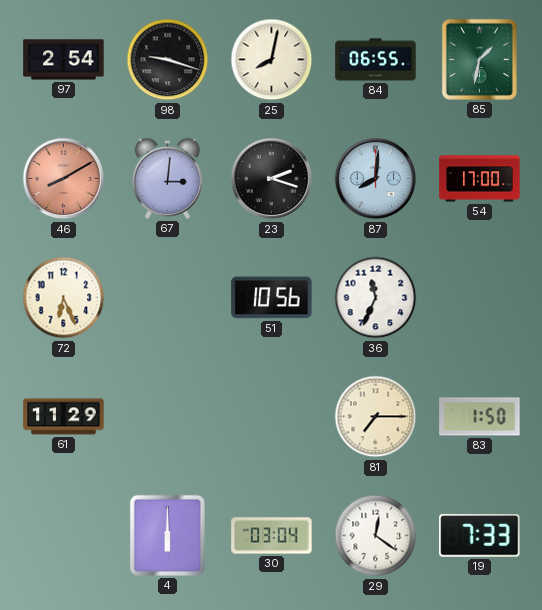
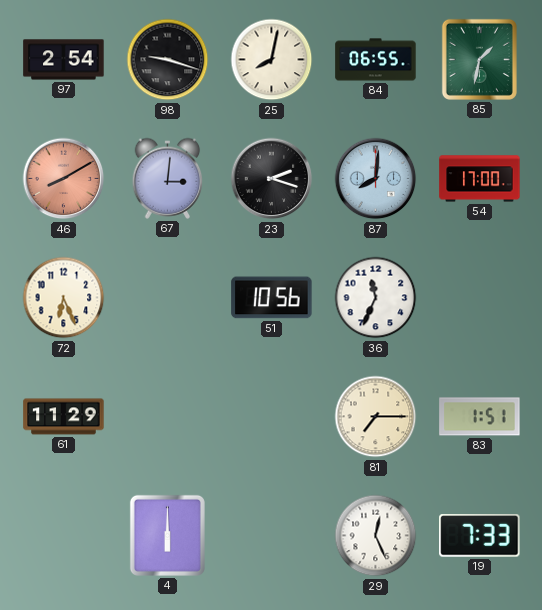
83: 1:50 -> 1:51
30: 03:04 -> none
29: 12:21 -> 12:26
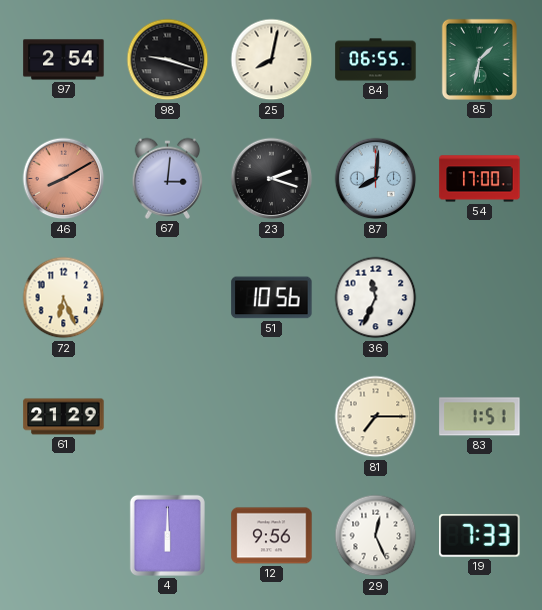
61: 11:29 -> 21:29
12: none -> 9:56
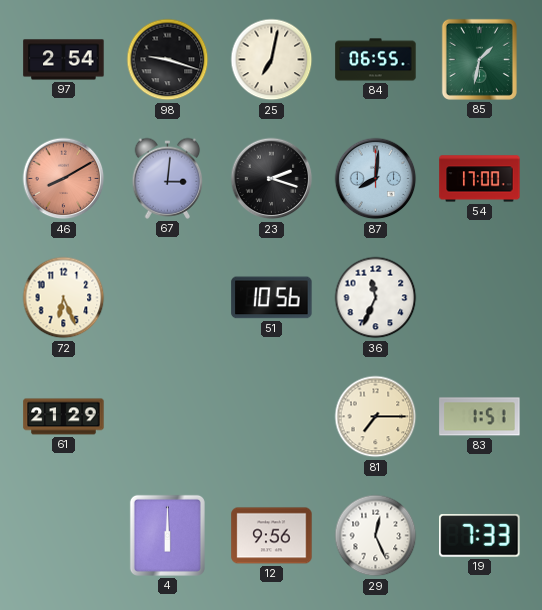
25: 8:02 -> 7:02
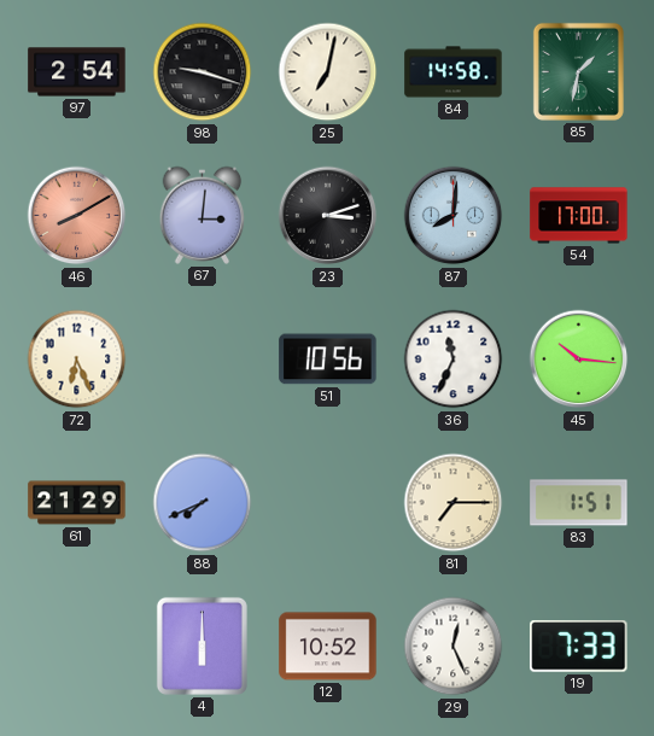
84: 06:55 -> 14:58
23: 2:18 -> 3:12
45: none -> 10:16
88: none -> 7:41
12: 9:56 -> 10:52
